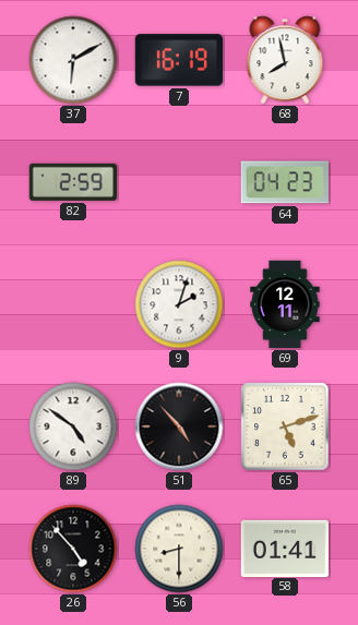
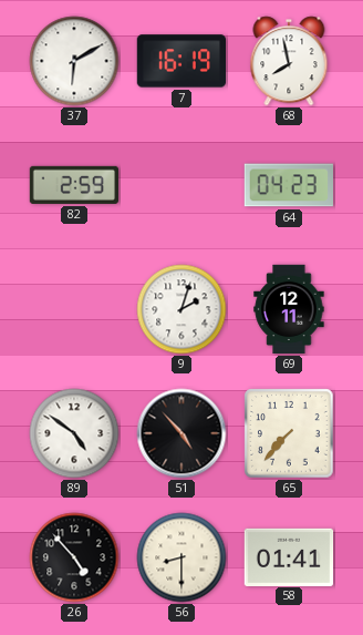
65: 5:12 -> 7:37
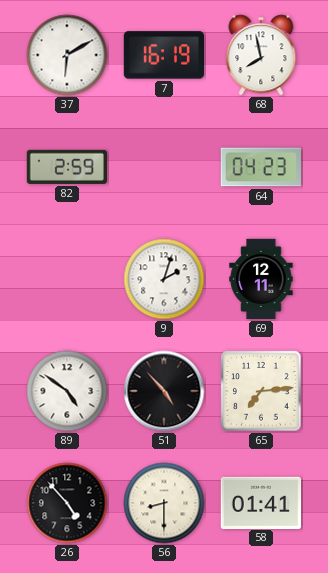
65: 7:37 -> 7:14
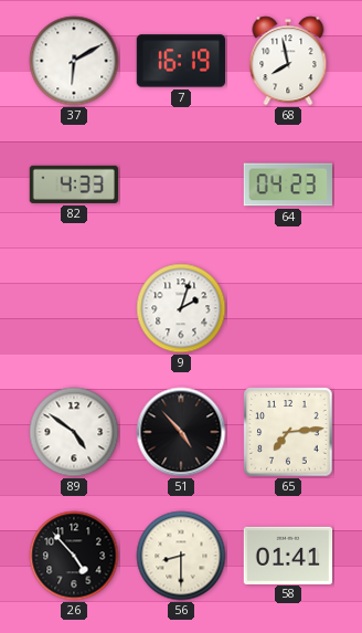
82: 2:59 -> 4:33
69: 12:11 -> none
